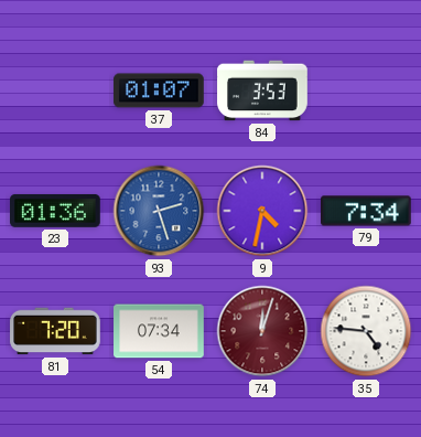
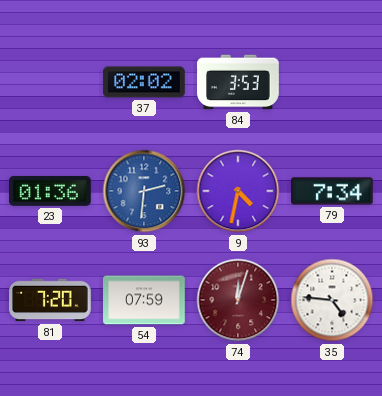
37: 01:07 -> 02:02
93: 2:27 -> 2:31
54: 07:34 -> 07:59
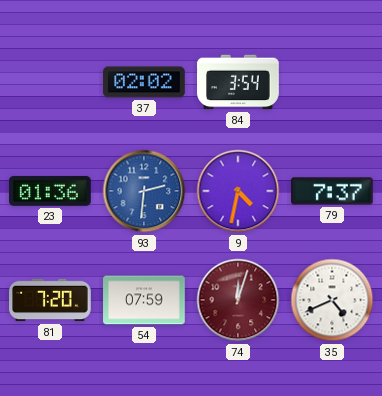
84: 3:53 -> 3:54
79: 7:34 -> 7:37
35: 4:46 -> 4:41
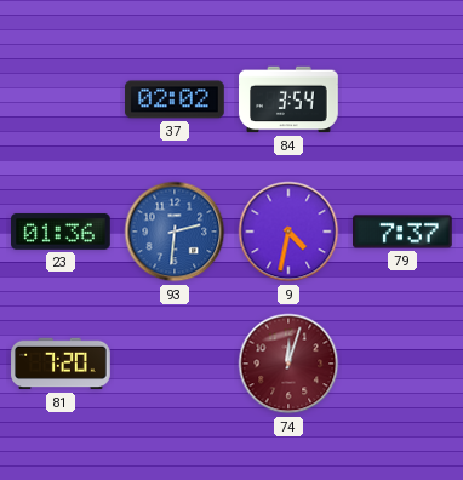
54: 07:59 -> none
35: 4:41 -> none
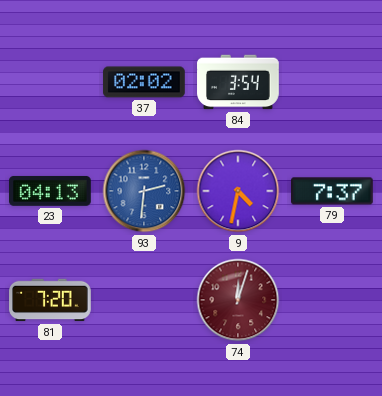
23: 01:36 -> 04:13
